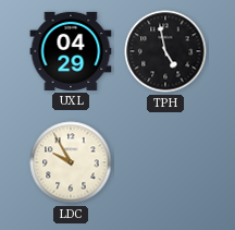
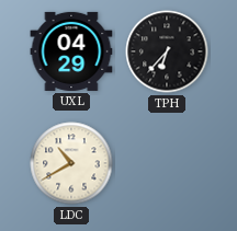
TPH: 4:58 -> 6:37
LDC: 9:55 -> 10:40
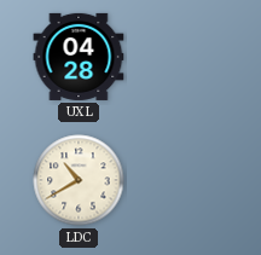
UXL: 04:29 -> 04:28
TPH: 6:37 -> none
